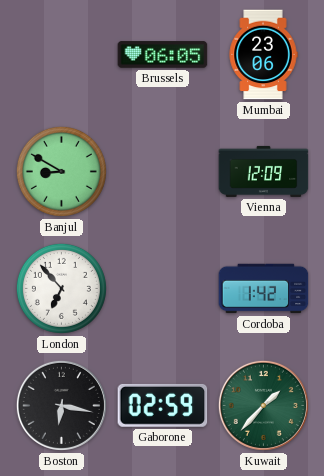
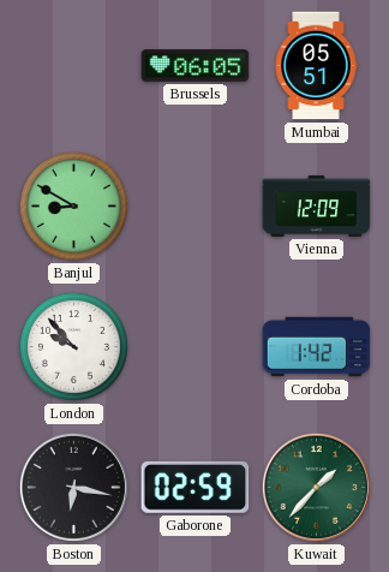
Mumbai: 23:06 -> 05:51
London: 6:53 -> 9:53
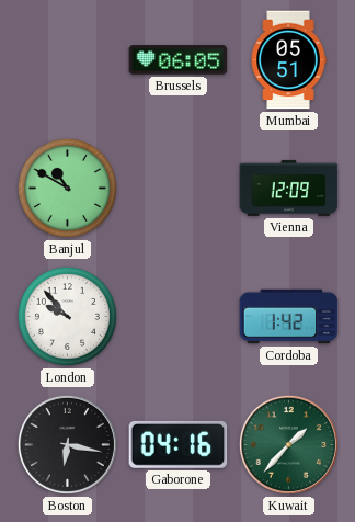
Banjul: 8:50 -> 10:50
Gaborone: 02:59 -> 04:16
